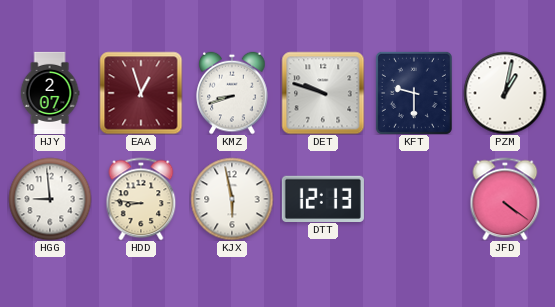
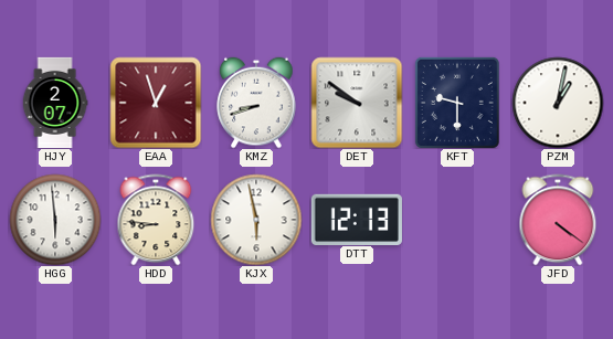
DET: 9:48 -> 9:51
HGG: 8:59 -> 5:59
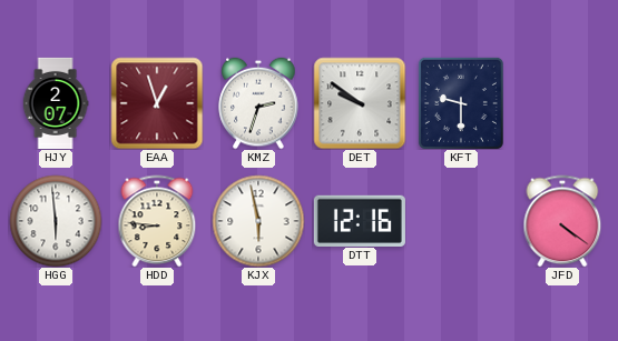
KMZ: 8:42 -> 2:33
PZM: 1:02 -> none
DTT: 12:13 -> 12:16
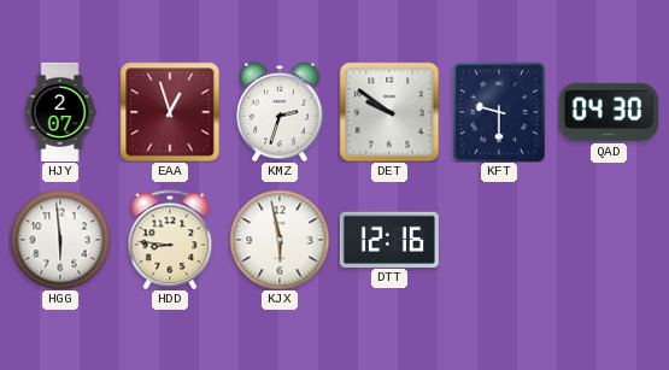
QAD: none -> 04:30
JFD: 4:21 -> none
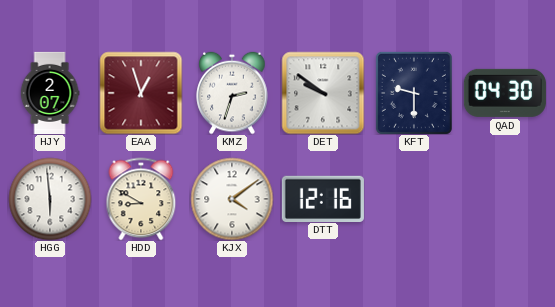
HDD: 8:46 -> 8:50
KJX: 5:58 -> 4:09
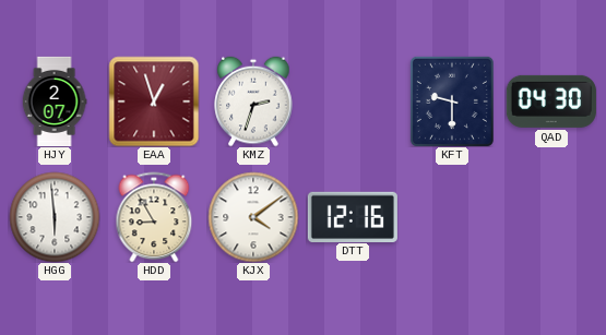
DET: 9:51 -> none
HDD: 8:50 -> 8:55
